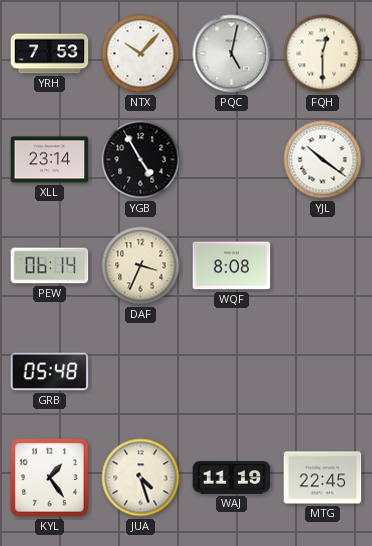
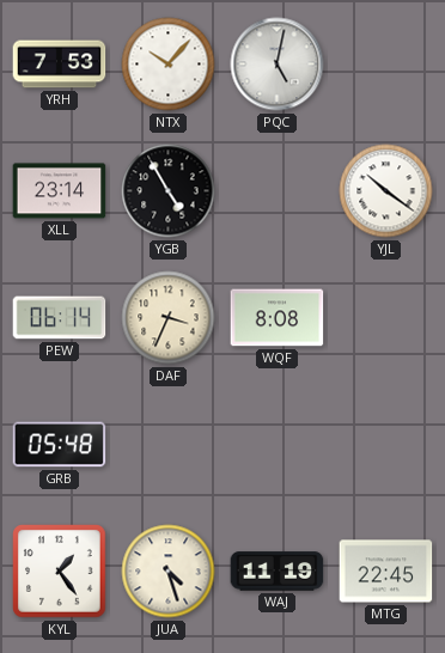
FQH: 12:30 -> none
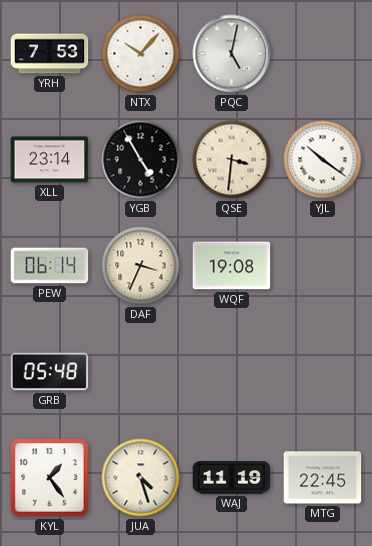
QSE: none -> 3:31
WQF: 8:08 -> 19:08
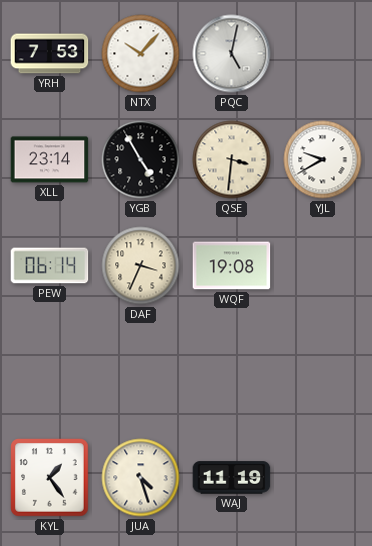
YJL: 10:21 -> 9:40
GRB: 05:48 -> none
MTG: 22:45 -> none
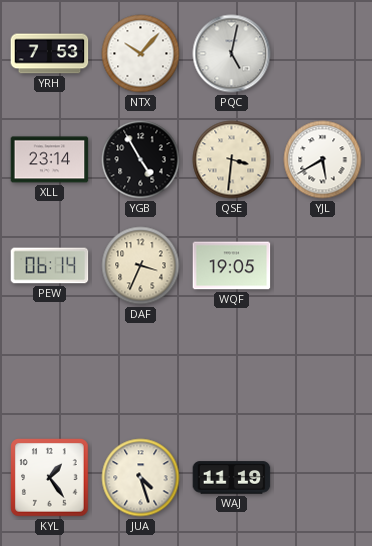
YJL: 9:40 -> 5:40
WQF: 19:08 -> 19:05
